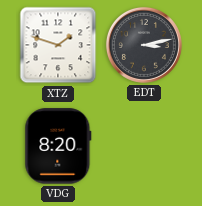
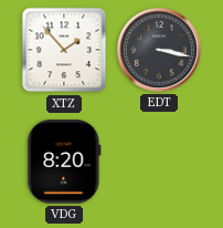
XTZ: 1:48 -> 1:53
EDT: 3:13 -> 3:17
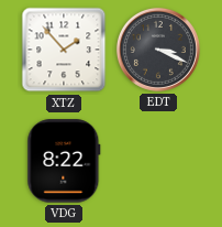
EDT: 3:17 -> 3:19
VDG: 8:20 -> 8:22
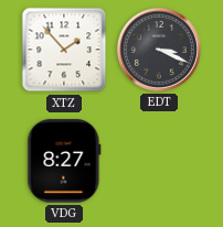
VDG: 8:22 -> 8:27
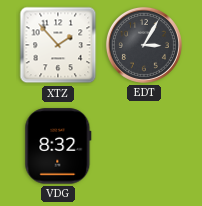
EDT: 3:19 -> 3:05
VDG: 8:27 -> 8:32
